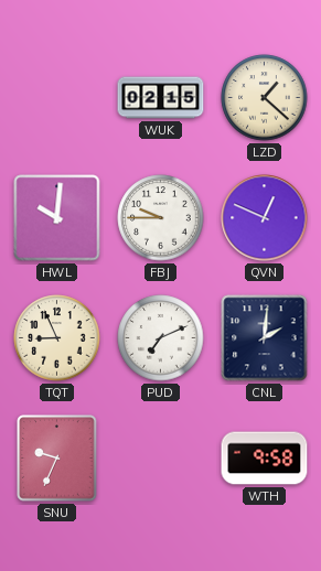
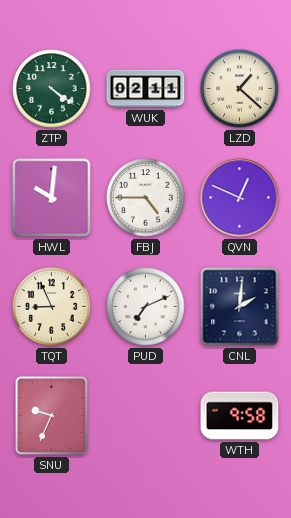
ZTP: none -> 4:21
WUK: 02:15 -> 02:11
FBJ: 9:45 -> 4:45
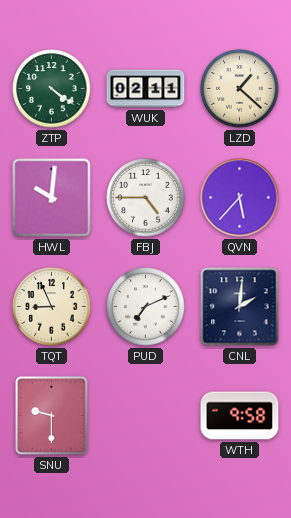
QVN: 12:49 -> 5:37
SNU: 9:34 -> 9:30
